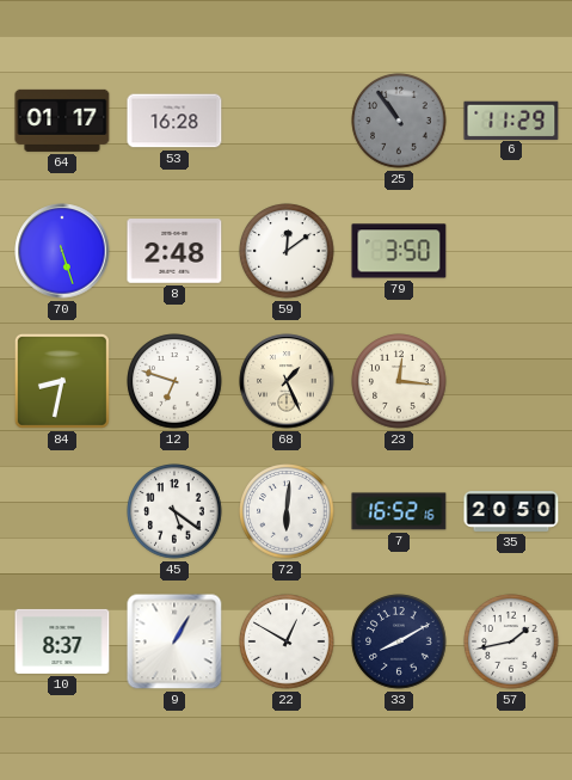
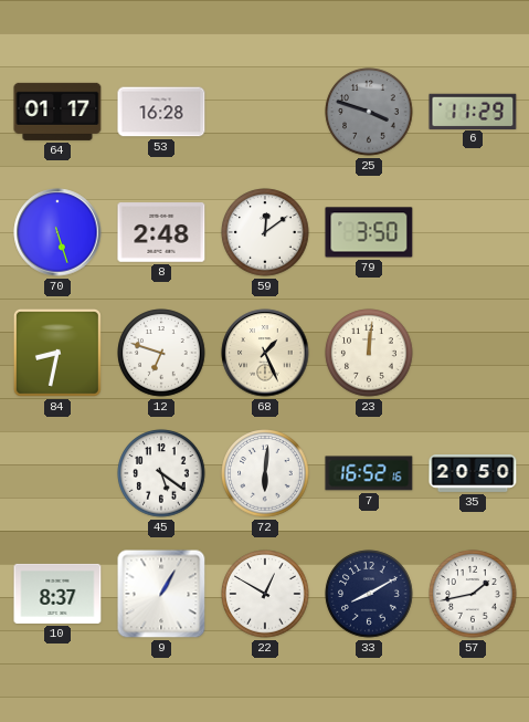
25: 10:54 -> 3:48
23: 12:16 -> 12:01
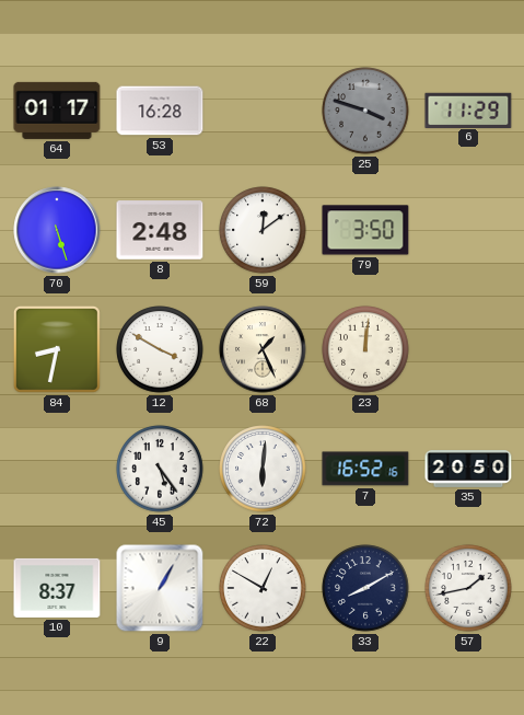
12: 6:48 -> 3:50
45: 5:21 -> 5:24
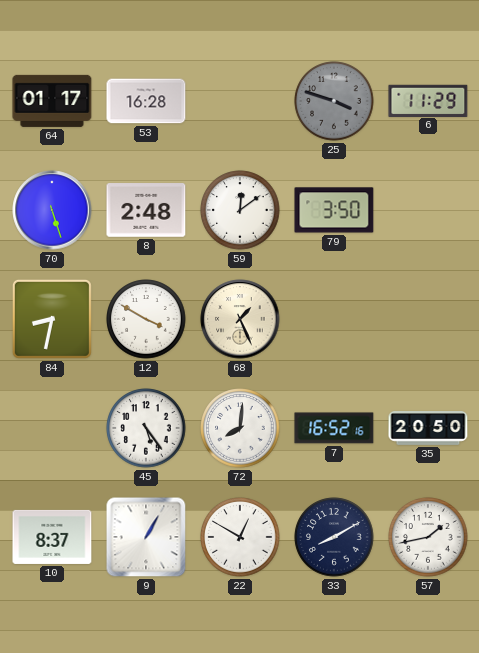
23: 12:01 -> none
72: 6:01 -> 8:01
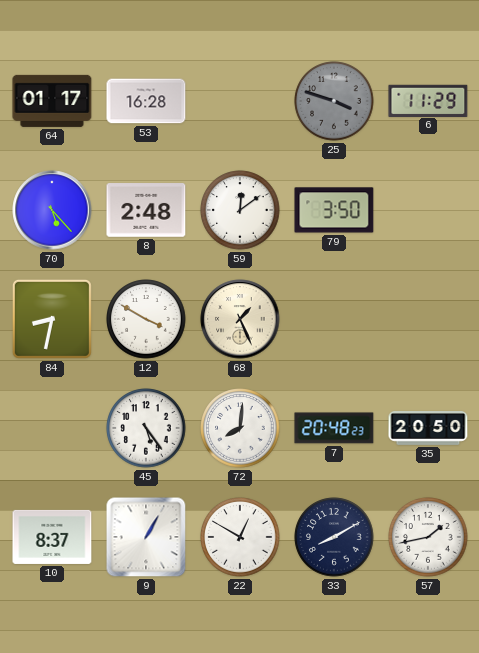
70: 5:27 -> 5:23
7: 16:52 -> 20:48
